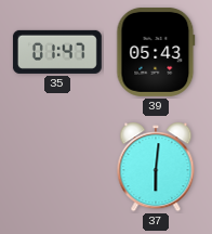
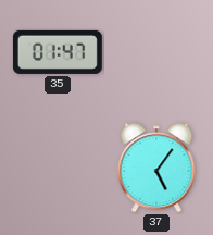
39: 05:43 -> none
37: 6:01 -> 5:06
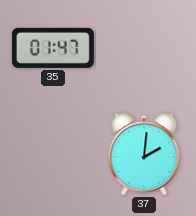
37: 5:06 -> 2:01
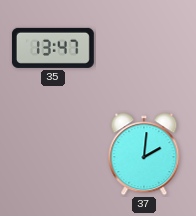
35: 01:47 -> 13:47
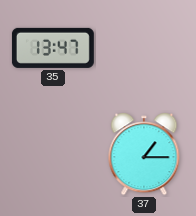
37: 2:01 -> 1:15
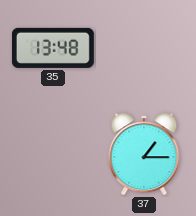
35: 13:47 -> 13:48
